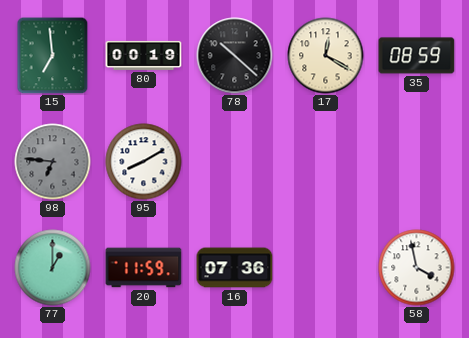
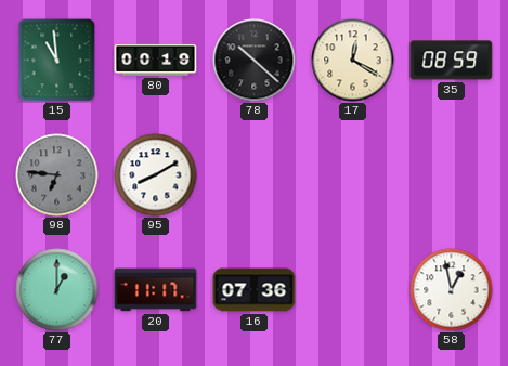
15: 6:59 -> 10:59
20: 11:59 -> 11:17
58: 3:58 -> 12:58
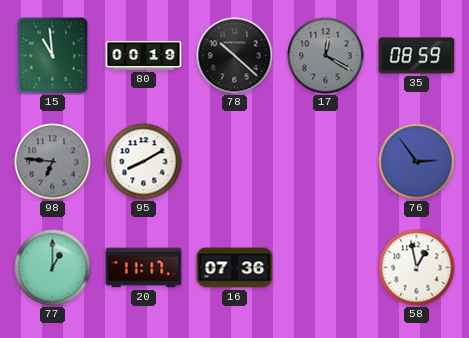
17 dial: cream -> grey
76: none -> 2:54
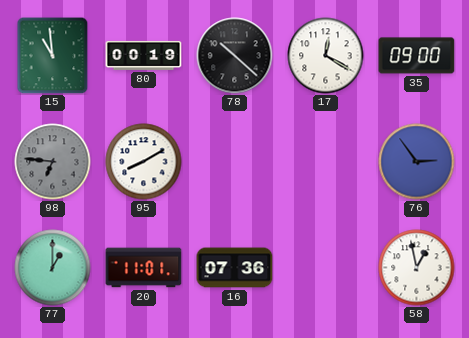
17 dial: grey -> white
35: 08:59 -> 09:00
20: 11:17 -> 11:01
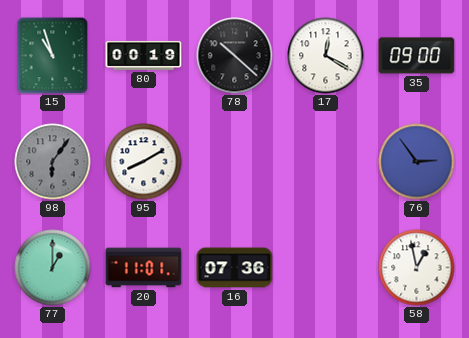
15: 10:59 -> 10:57
98: 6:46 -> 6:06
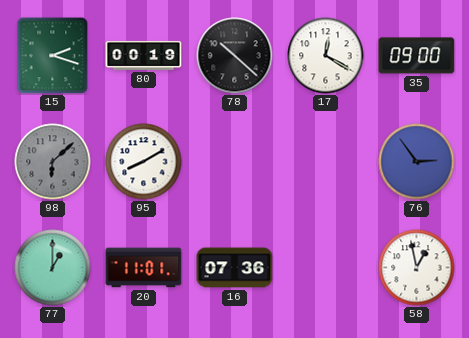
15: 10:57 -> 2:18
98: 6:06 -> 6:08
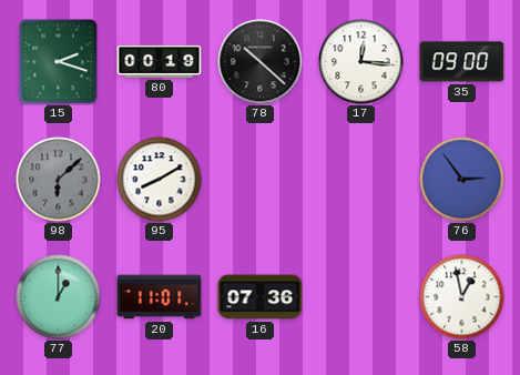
17: 12:20 -> 12:16
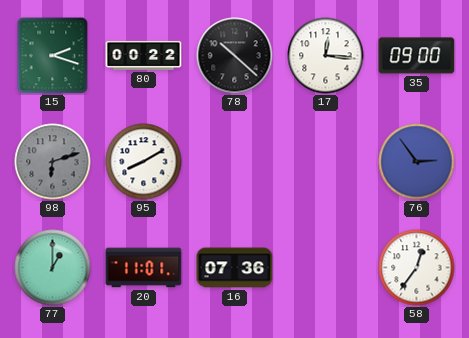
80: 00:19 -> 00:22
98: 6:08 -> 6:12
58: 12:58 -> 12:36
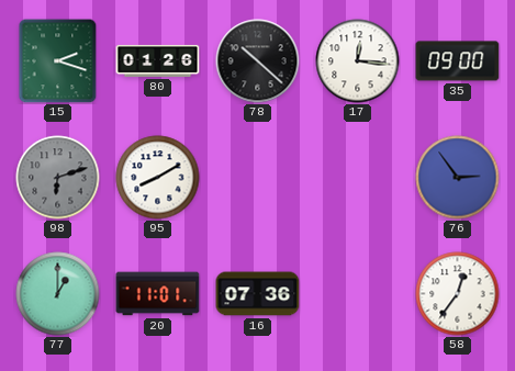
80: 00:22 -> 01:26
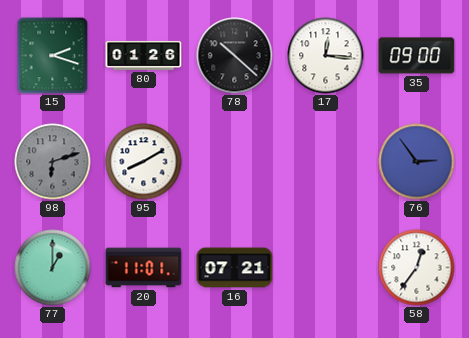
16: 07:36 -> 07:21
